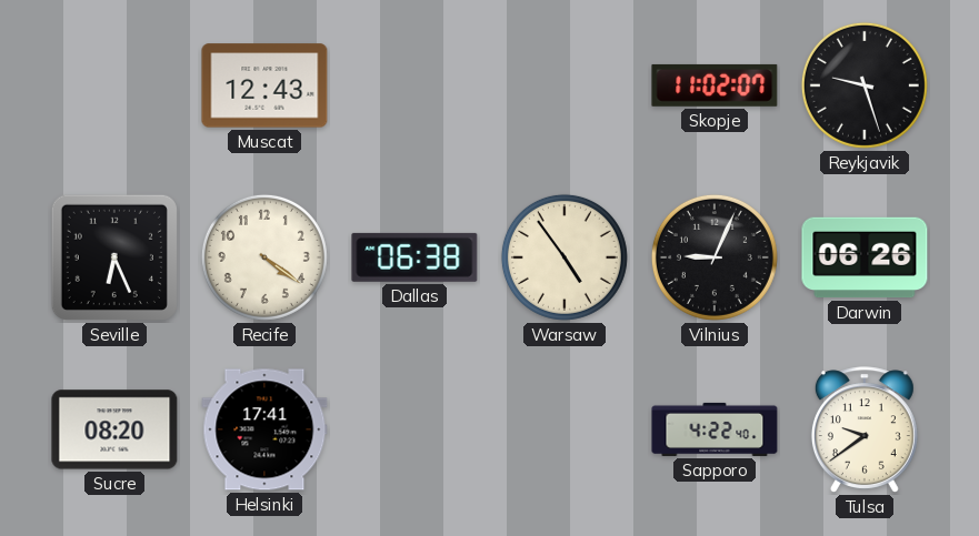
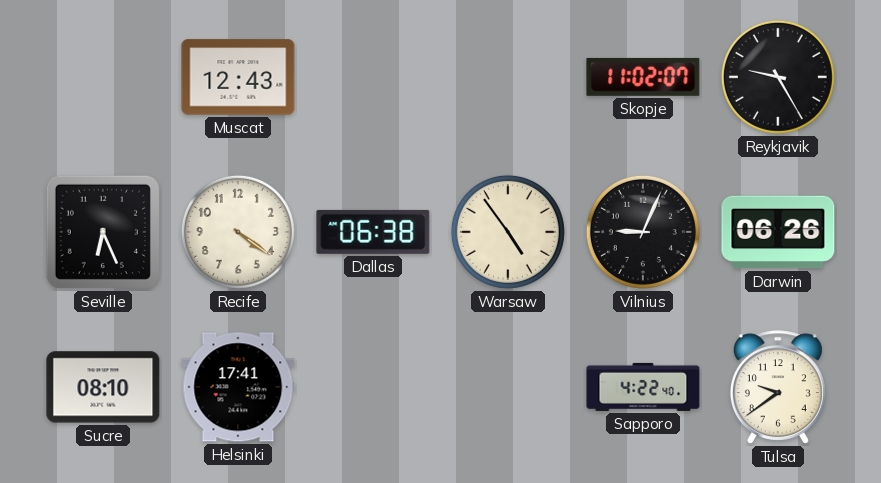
Reykjavik: 9:27 -> 9:25
Sucre: 08:20 -> 08:10
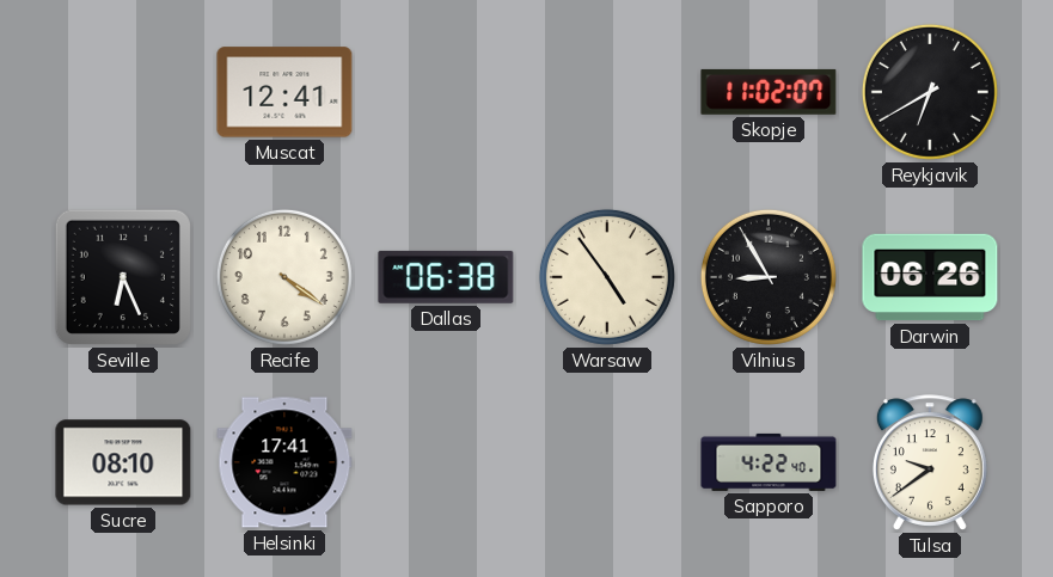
Muscat: 12:43 -> 12:41
Reykjavik: 9:25 -> 6:40
Vilnius: 9:04 -> 8:55
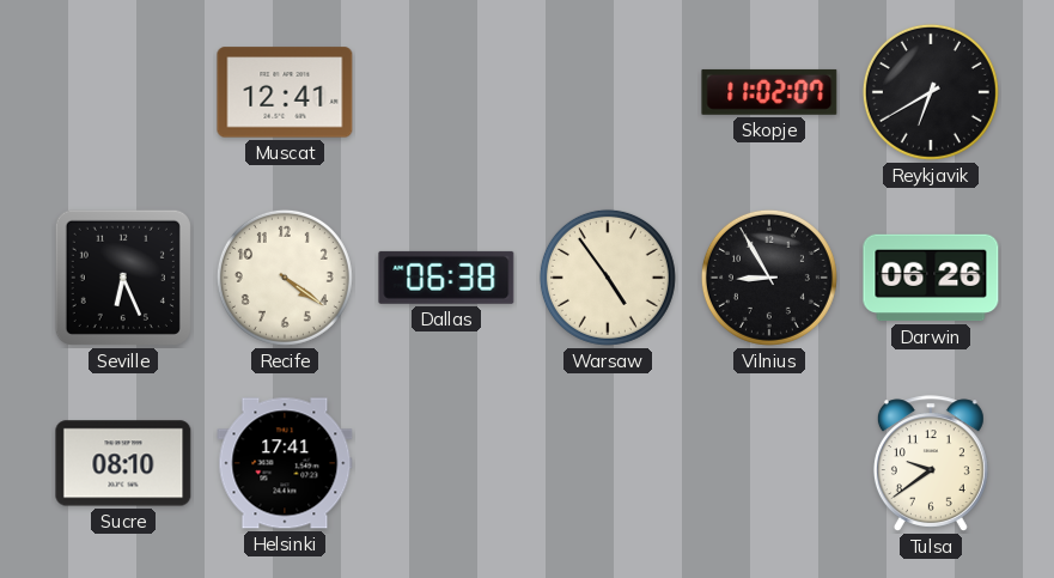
Sapporo: 4:22 -> none
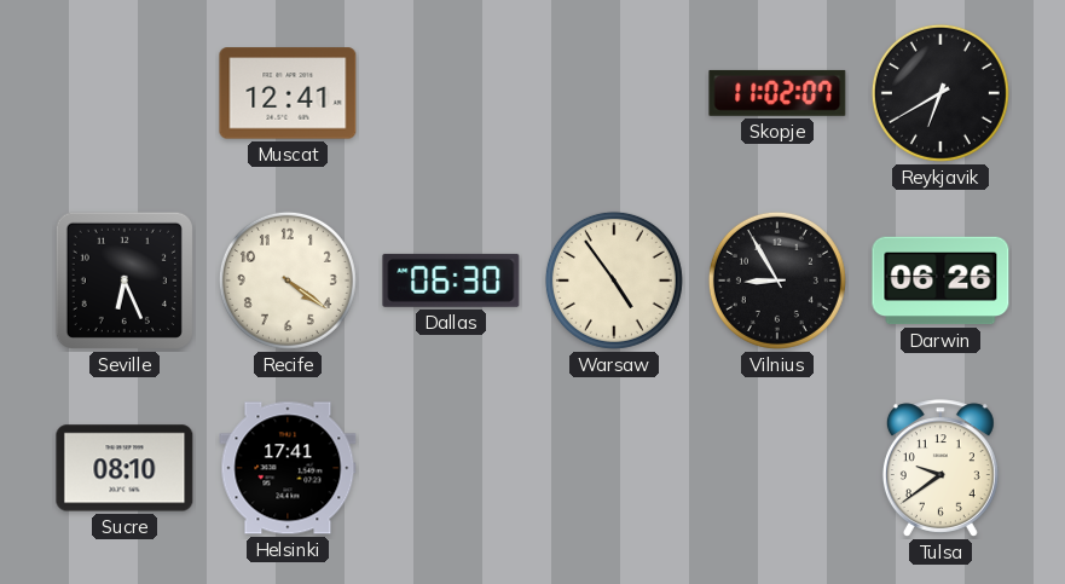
Dallas: 06:38 -> 06:30
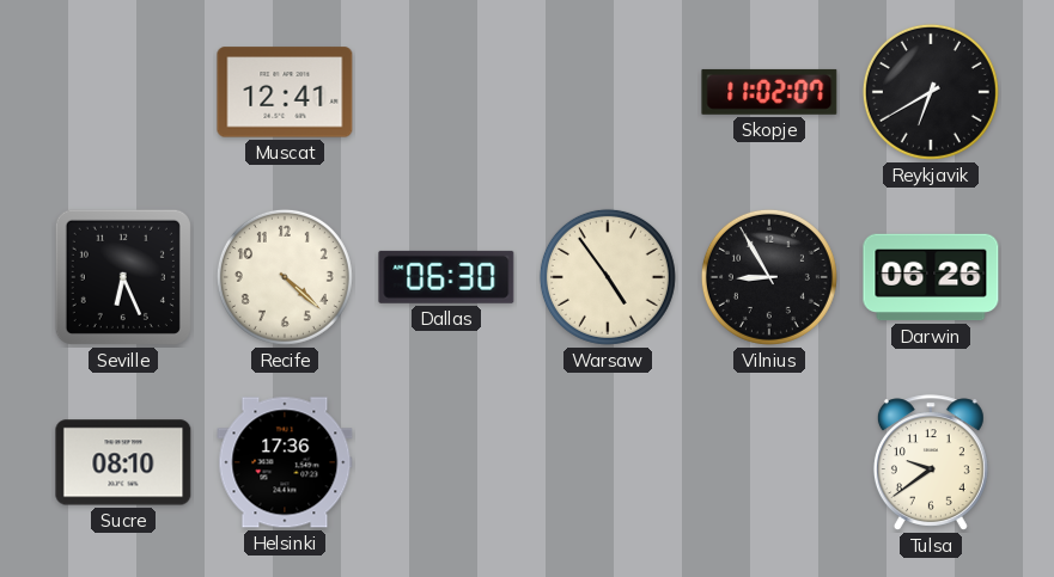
Recife: 4:21 -> 4:22
Helsinki: 17:41 -> 17:36
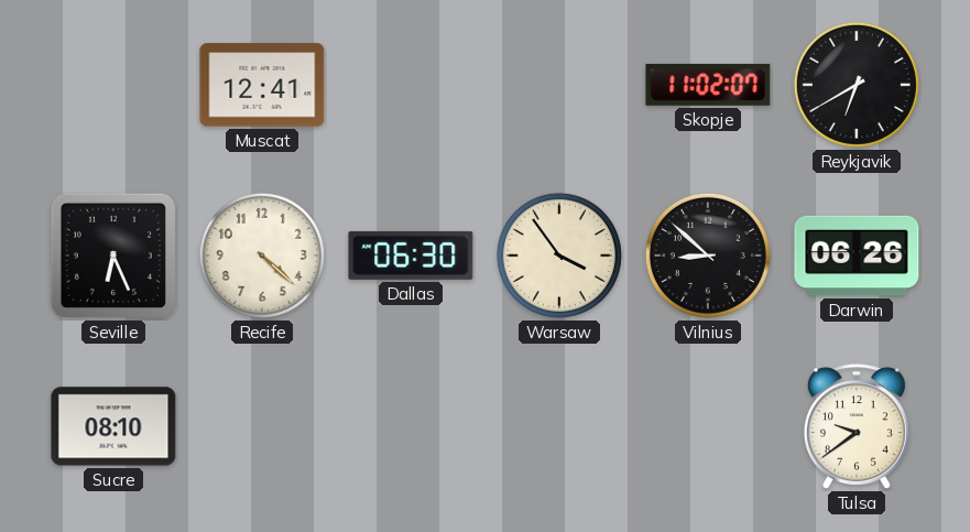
Warsaw: 4:54 -> 3:54
Vilnius: 8:55 -> 8:52
Helsinki: 17:36 -> none
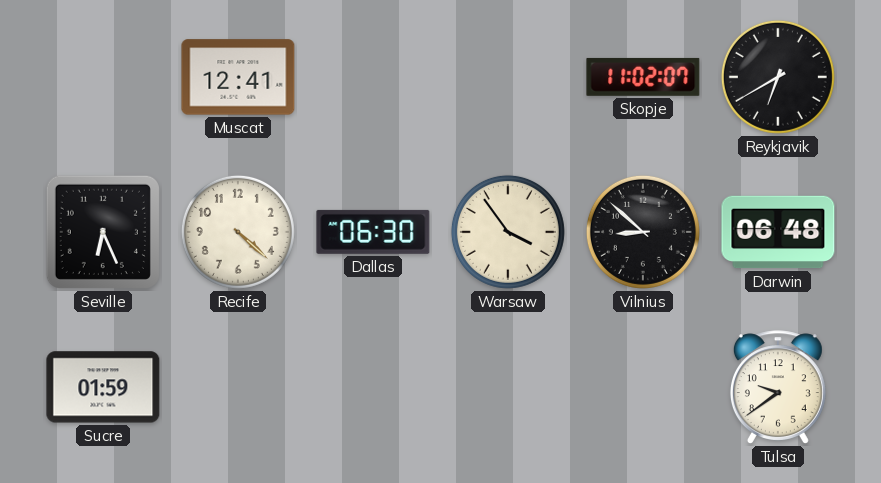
Darwin: 06:26 -> 06:48
Sucre: 08:10 -> 01:59
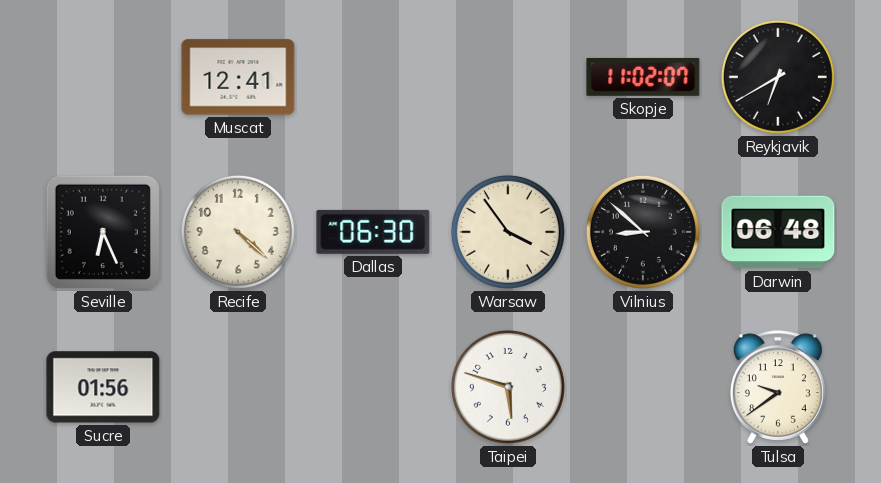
Sucre: 01:59 -> 01:56
Taipei: none -> 5:48
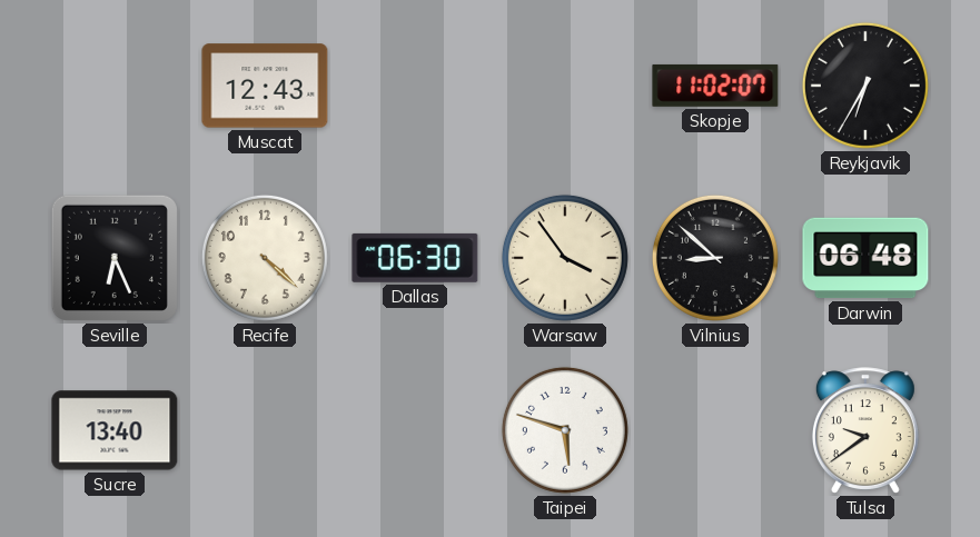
Muscat: 12:41 -> 12:43
Reykjavik: 6:40 -> 6:35
Sucre: 01:56 -> 13:40
